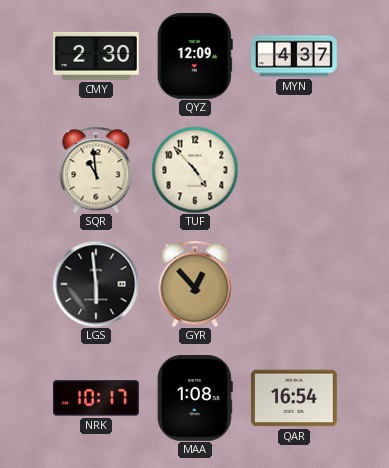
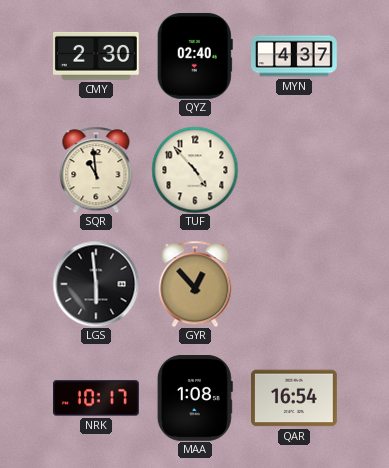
QYZ: 12:09 -> 02:40
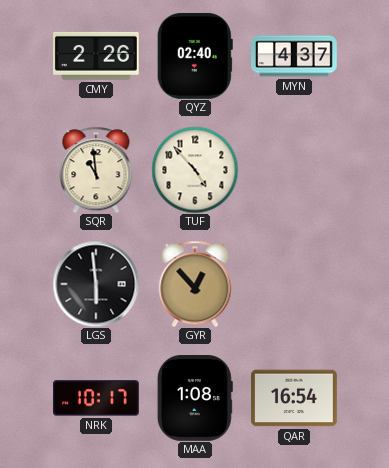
CMY: 2:30 -> 2:26
